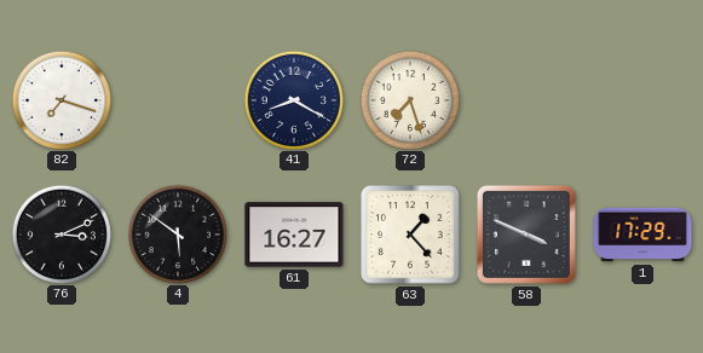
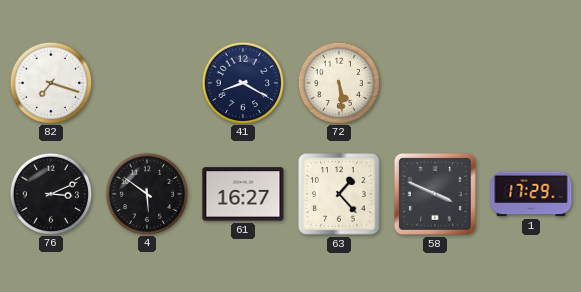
72: 7:27 -> 5:29
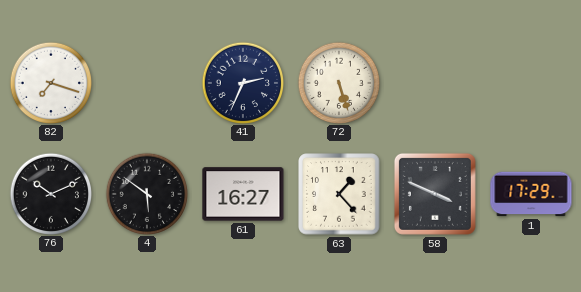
41: 8:20 -> 2:34
72: 5:29 -> 5:27
76: 3:11 -> 10:11
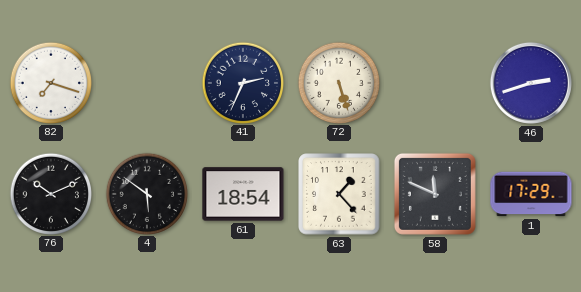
46: none -> 2:42
61: 16:27 -> 18:54
58: 3:49 -> 11:49
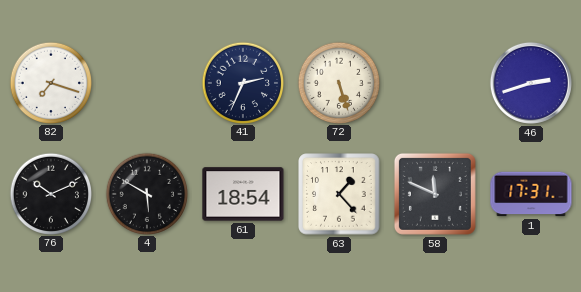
4: 5:51 -> 5:50
1: 17:29 -> 17:31
